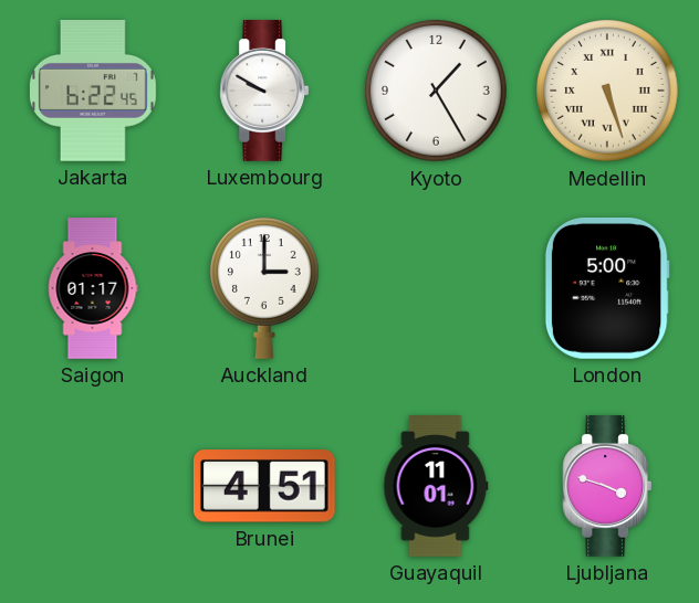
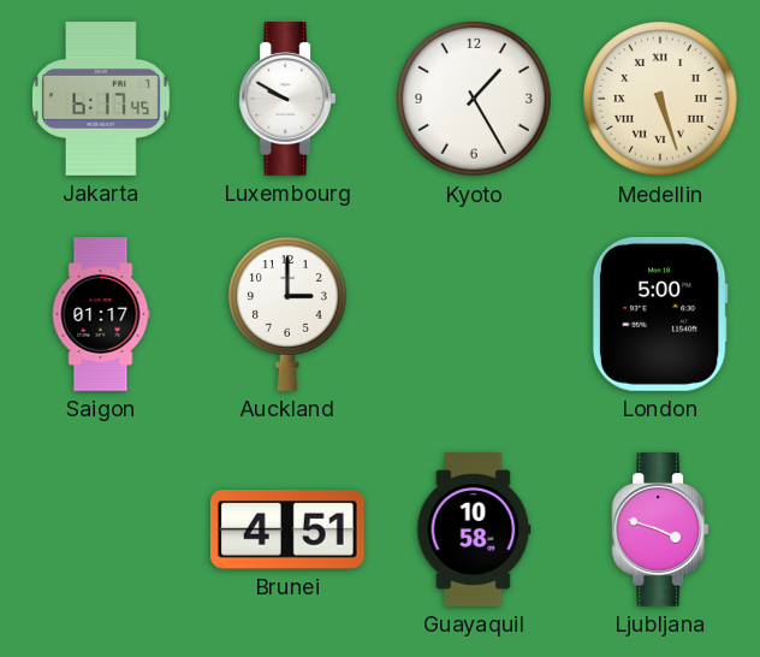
Jakarta: 6:22 -> 6:17
Guayaquil: 11:01 -> 10:58
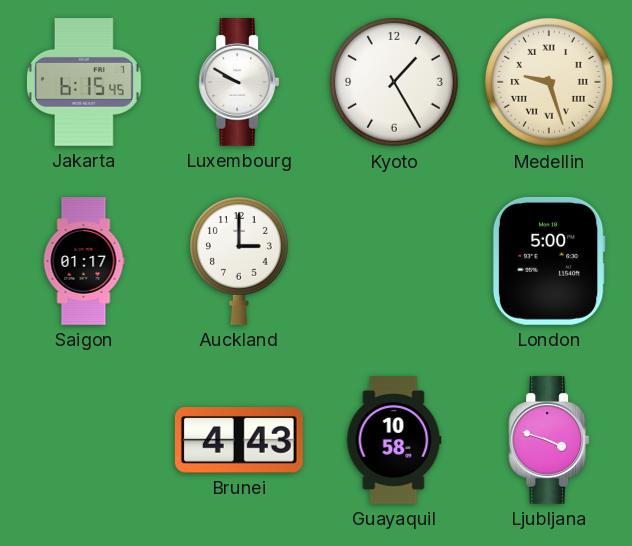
Jakarta: 6:17 -> 6:15
Medellin: 5:27 -> 9:27
Brunei: 4:51 -> 4:43
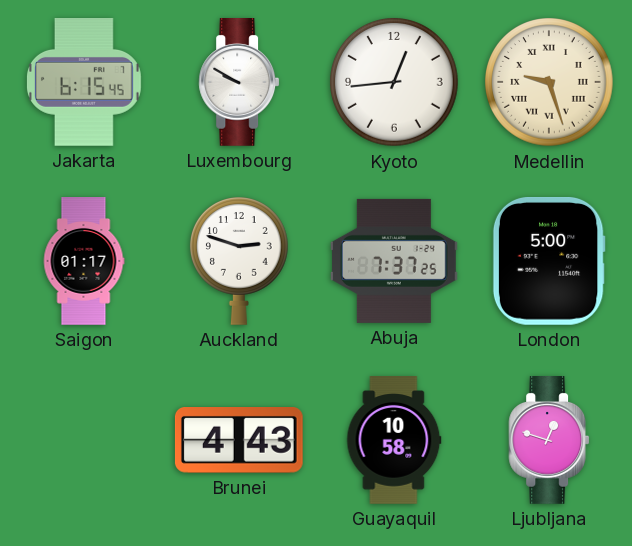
Kyoto: 1:25 -> 12:44
Auckland: 3:00 -> 2:48
Abuja: none -> 7:37
Ljubljana: 3:48 -> 12:48
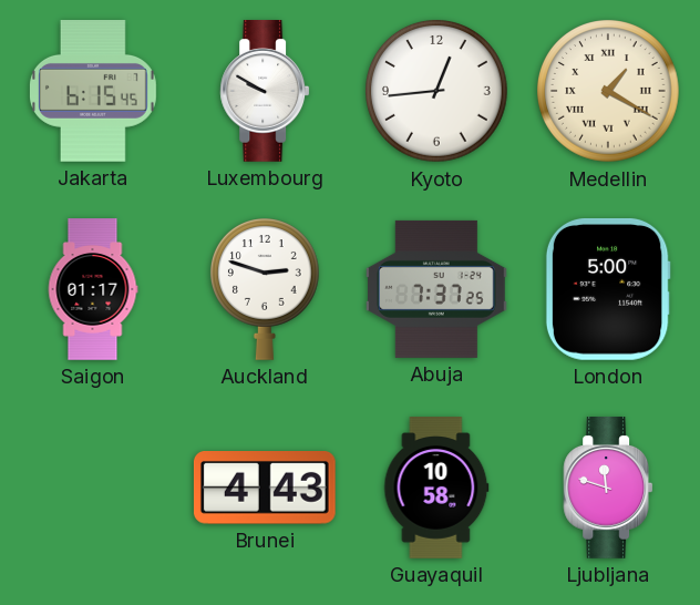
Medellin: 9:27 -> 1:20
Ljubljana: 12:48 -> 11:48
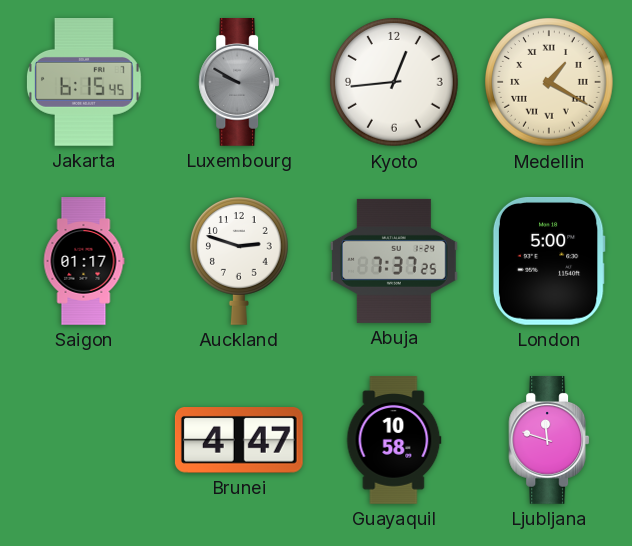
Luxembourg dial: white -> grey
Brunei: 4:43 -> 4:47
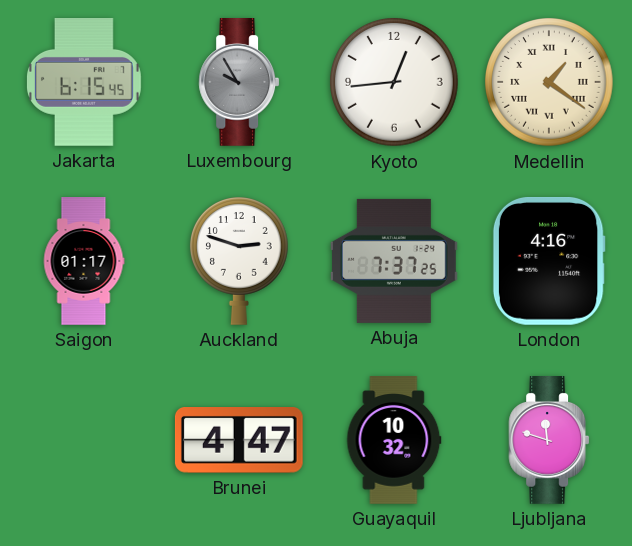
Luxembourg: 9:50 -> 9:55
Medellin: 1:20 -> 1:21
London: 5:00 -> 4:16
Guayaquil: 10:58 -> 10:32
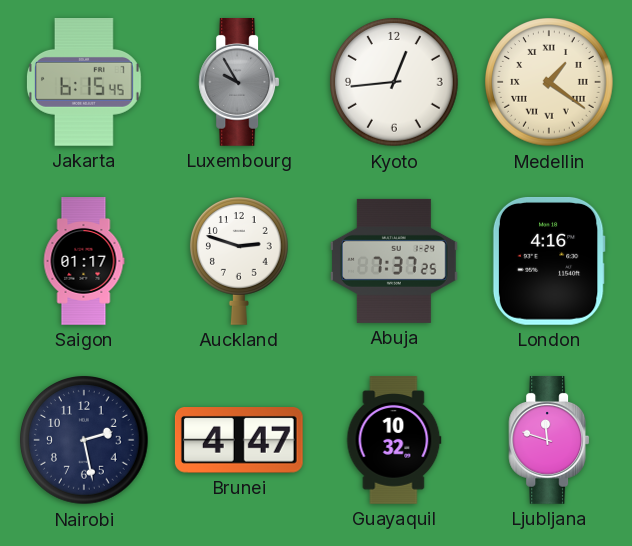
Nairobi: none -> 2:28
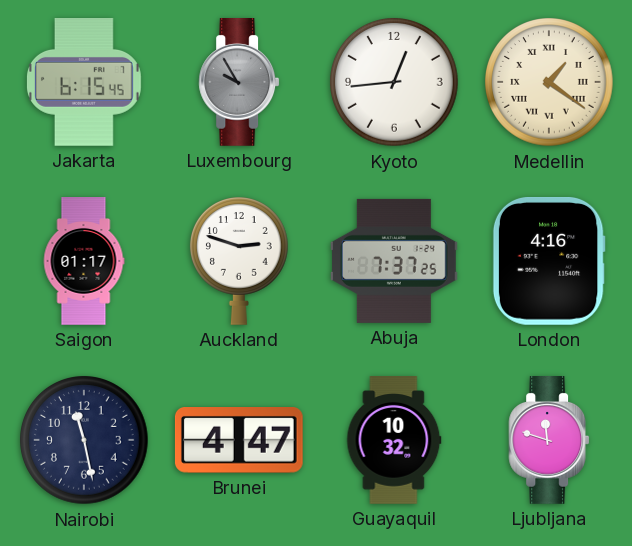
Nairobi: 2:28 -> 11:28
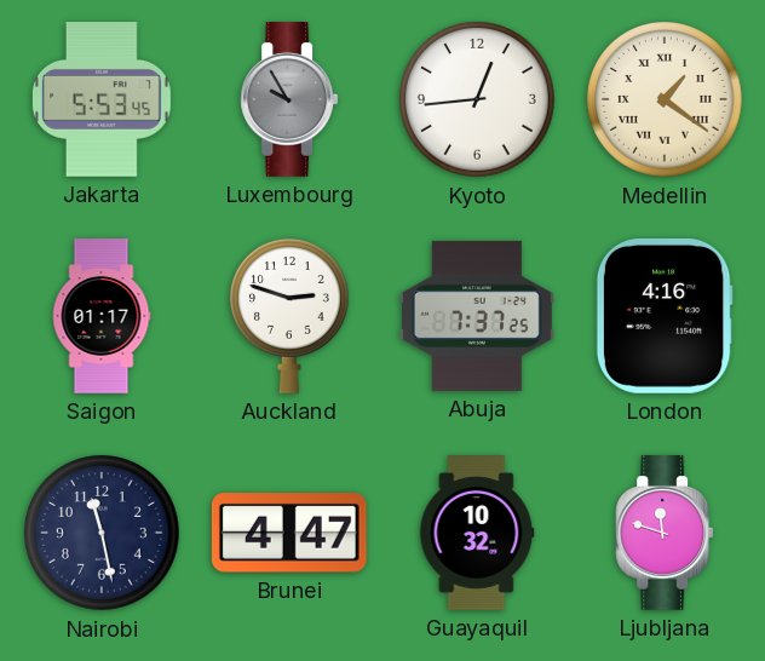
Jakarta: 6:15 -> 5:53
